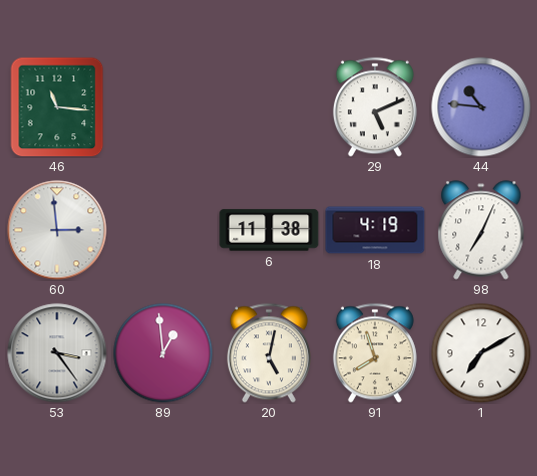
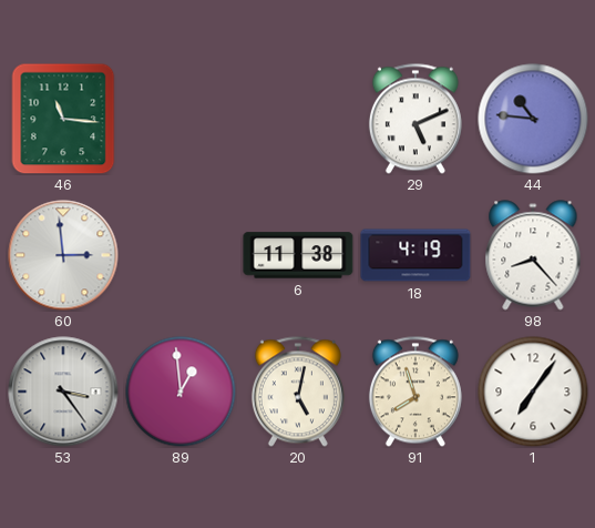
98: 7:04 -> 8:23
1: 7:10 -> 7:06
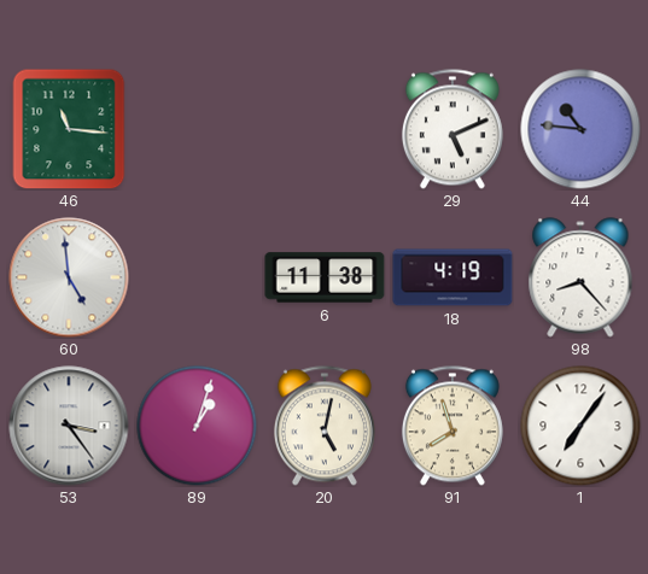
60: 2:59 -> 4:59
89: 12:59 -> 1:03
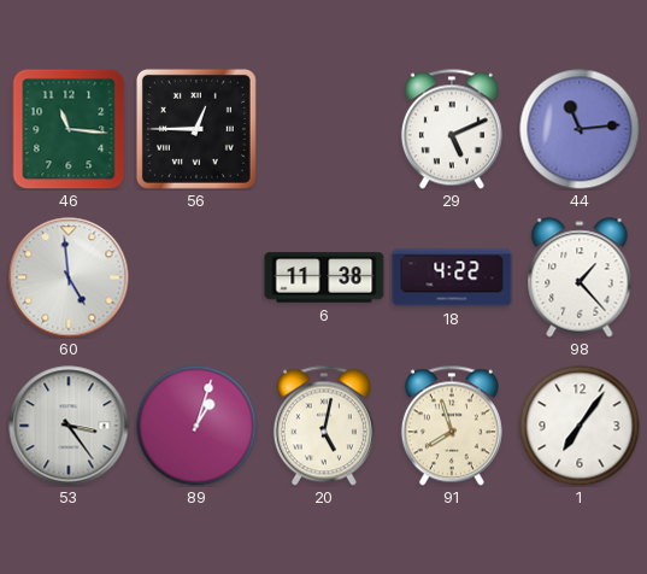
56: none -> 12:45
44: 10:46 -> 11:14
18: 4:19 -> 4:22
98: 8:23 -> 1:23
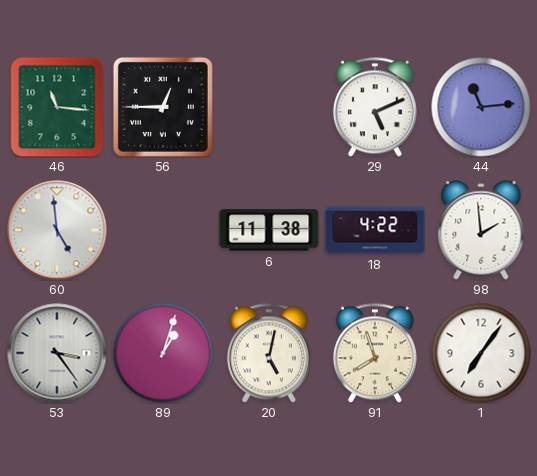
98: 1:23 -> 1:59
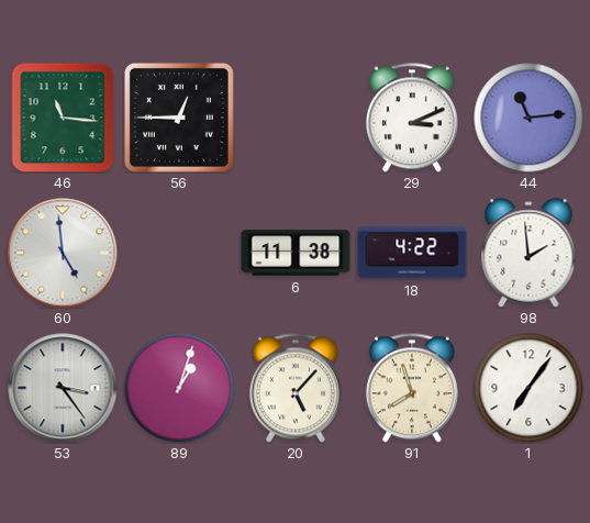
29: 5:11 -> 3:11
20: 5:02 -> 5:07
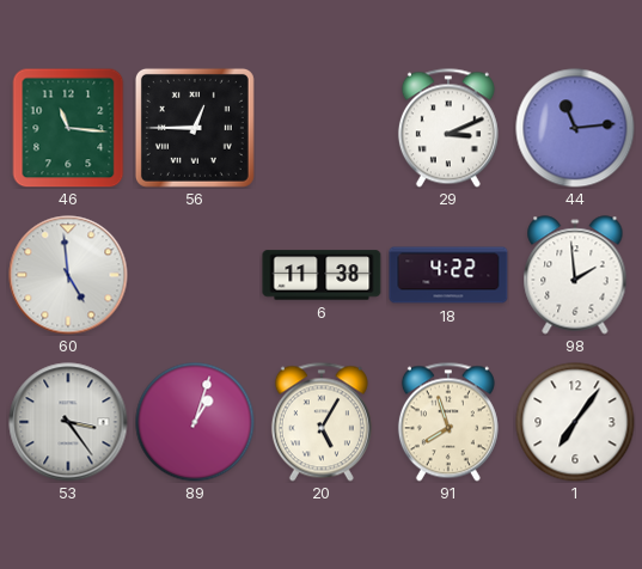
20: 5:07 -> 5:05
